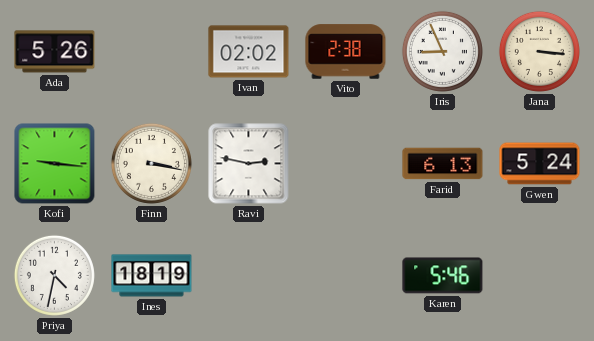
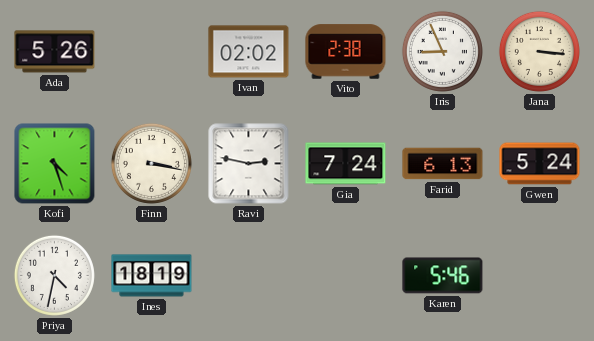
Kofi: 9:16 -> 4:27
Gia: none -> 7:24
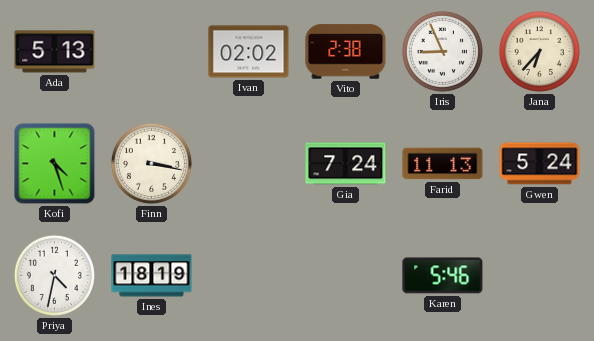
Ada: 5:26 -> 5:13
Jana: 3:16 -> 6:37
Ravi: 2:47 -> none
Farid: 6:13 -> 11:13
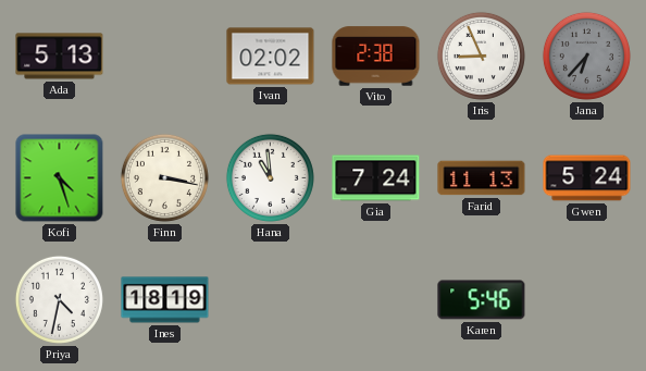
Jana dial: cream -> grey
Hana: none -> 10:59
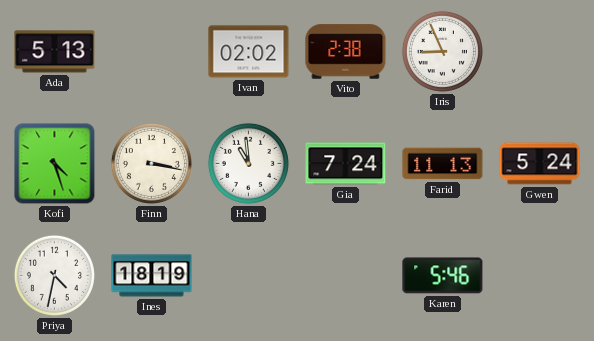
Jana: 6:37 -> none
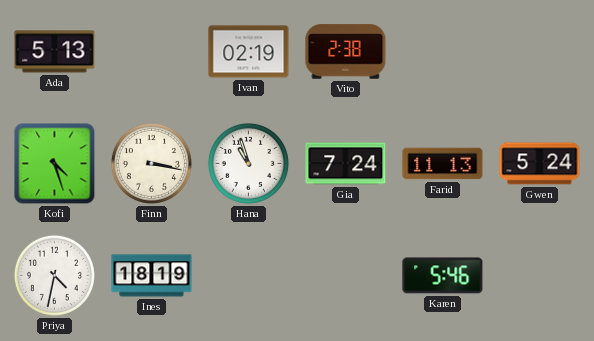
Ivan: 02:02 -> 02:19
Iris: 8:56 -> none
Hana: 10:59 -> 10:57
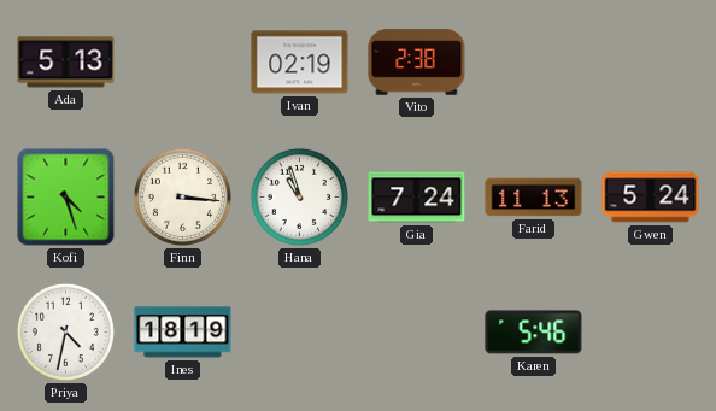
Finn: 3:17 -> 3:16
